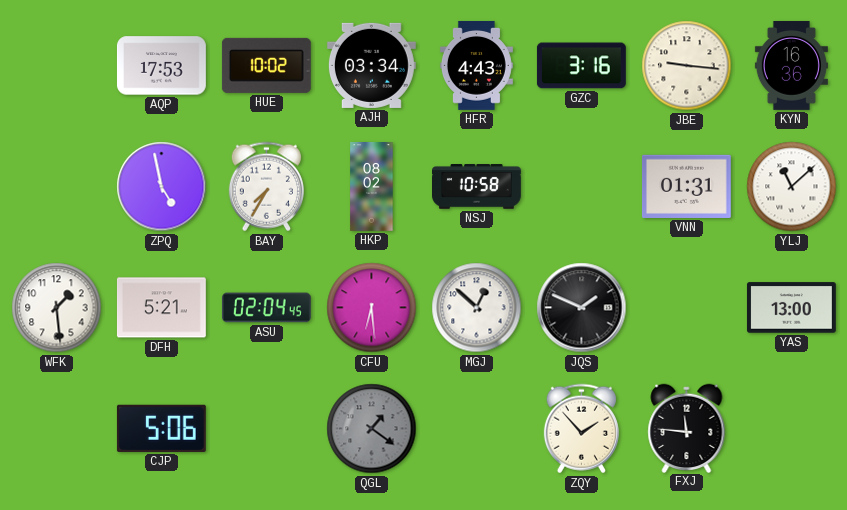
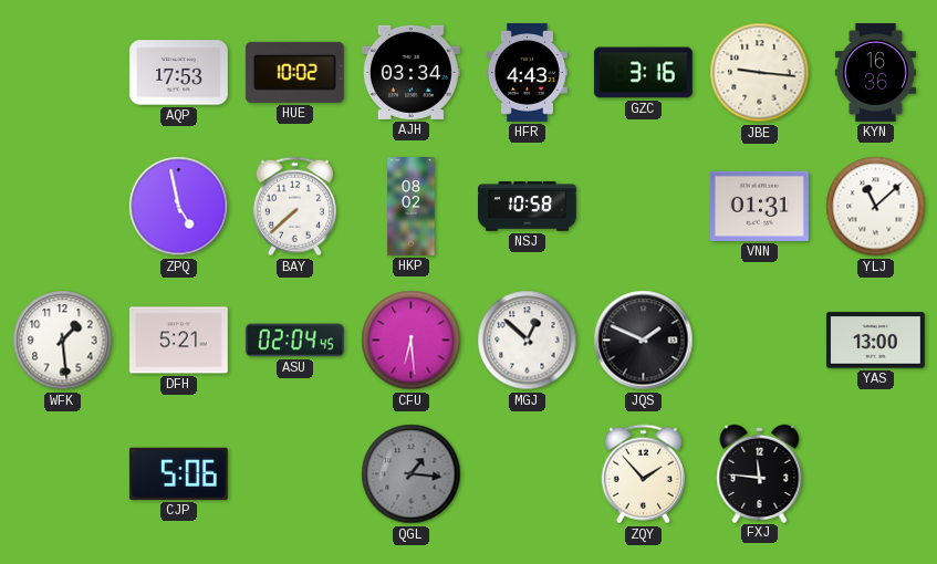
BAY: 7:35 -> 7:38
QGL: 1:21 -> 1:16
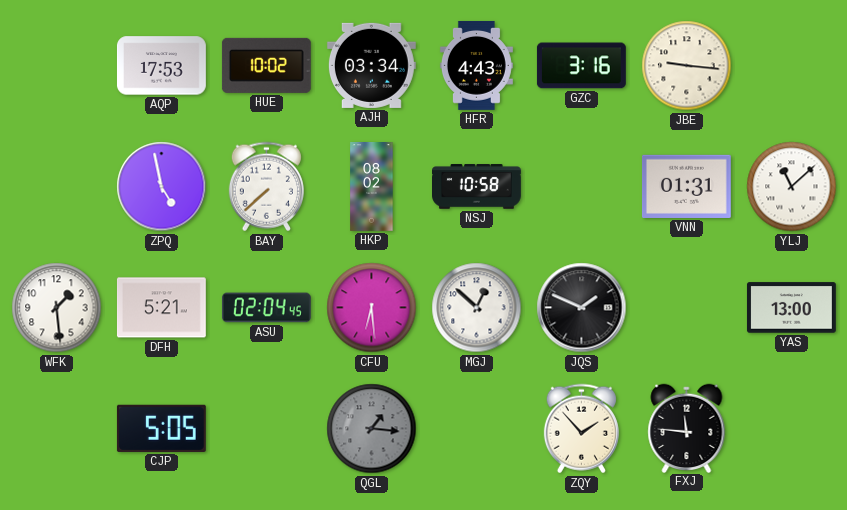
KYN: 16:36 -> none
CJP: 5:06 -> 5:05
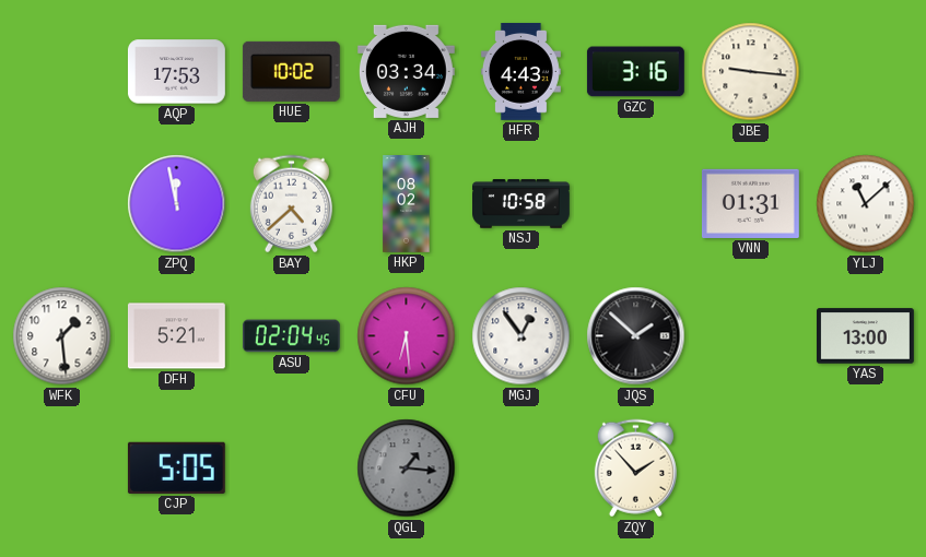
ZPQ: 4:58 -> 11:58
BAY: 7:38 -> 4:38
MGJ: 12:52 -> 12:54
JQS: 1:49 -> 1:52
FXJ: 11:46 -> none
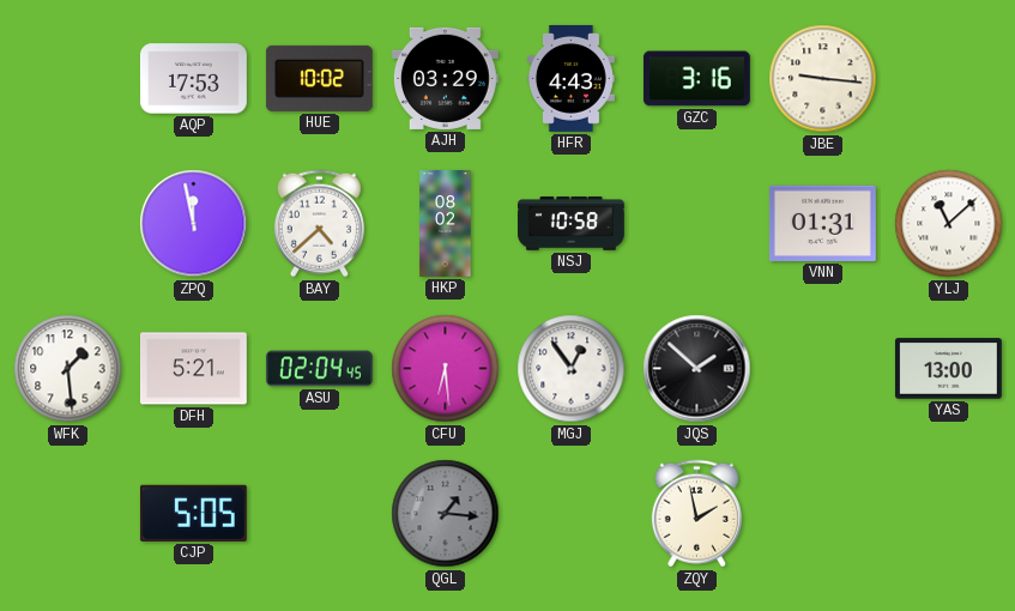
AJH: 03:34 -> 03:29
ZQY: 1:53 -> 1:58
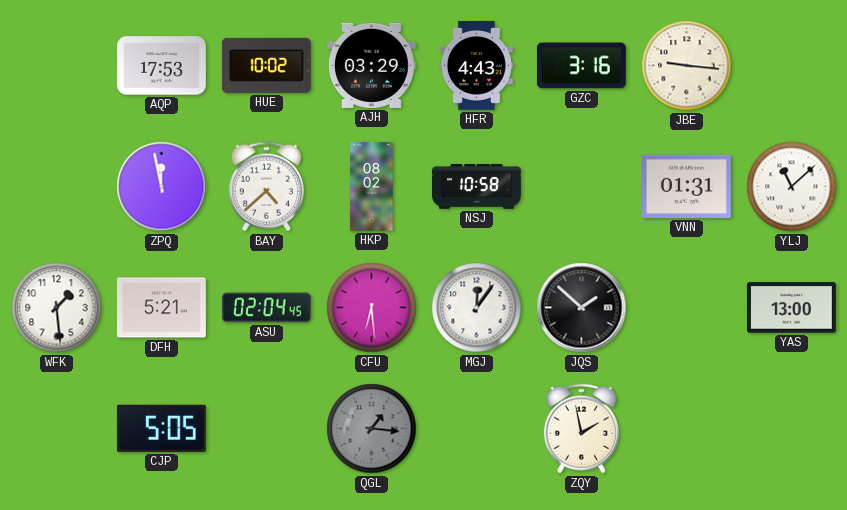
MGJ: 12:54 -> 12:06
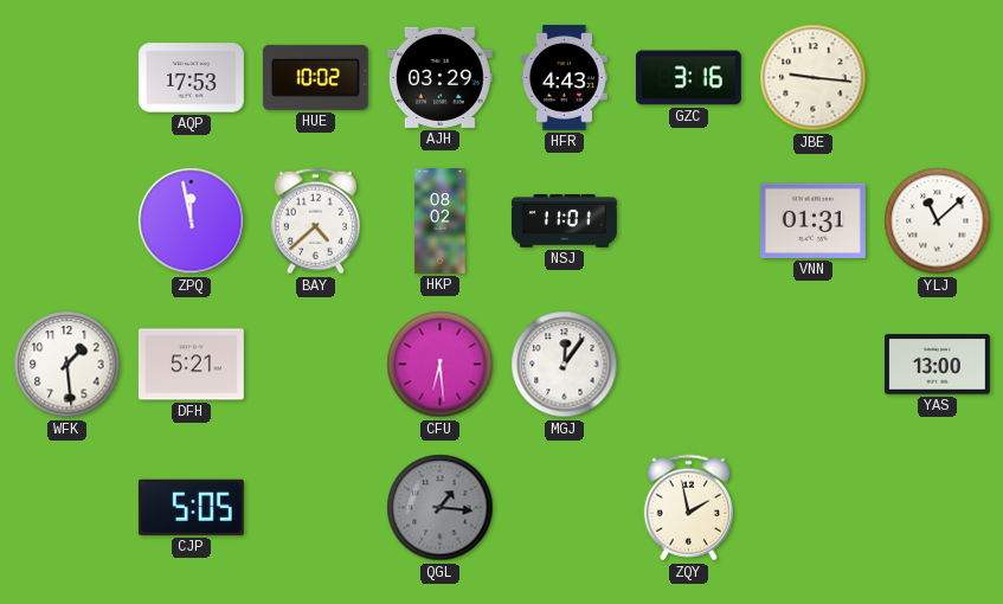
NSJ: 10:58 -> 11:01
ASU: 02:04 -> none
JQS: 1:52 -> none
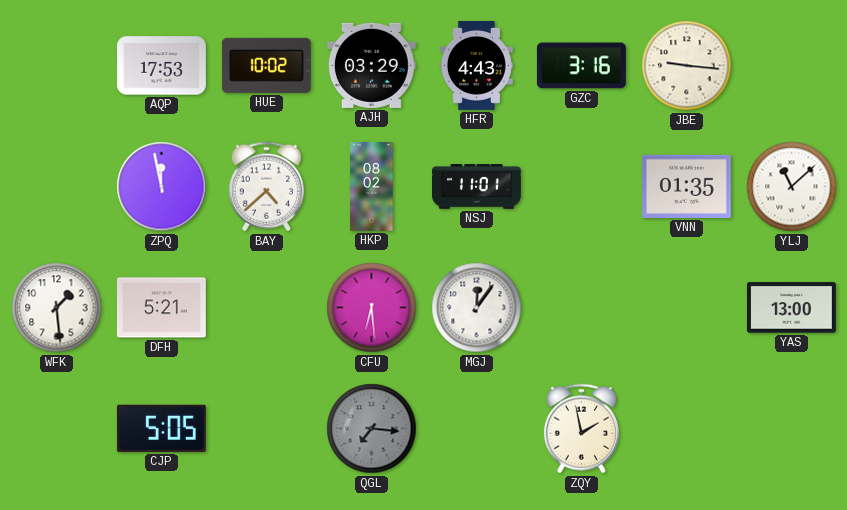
VNN: 01:31 -> 01:35
QGL: 1:16 -> 7:16
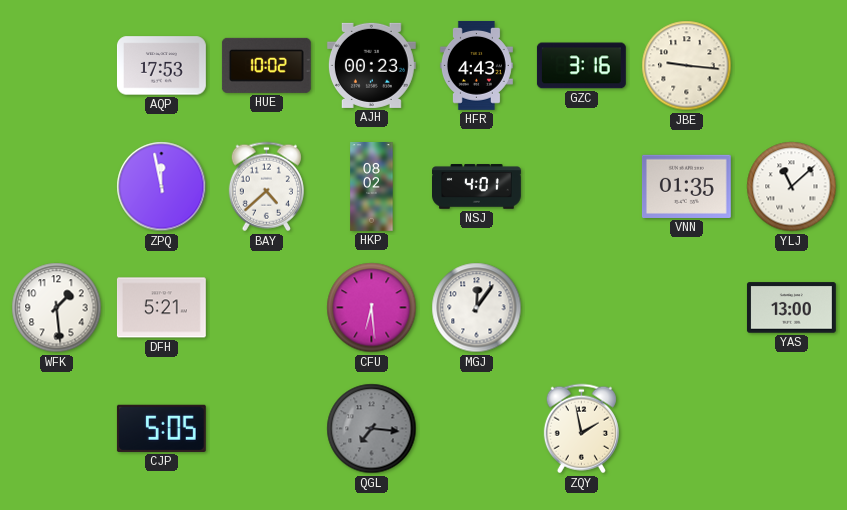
AJH: 03:29 -> 00:23
NSJ: 11:01 -> 4:01
